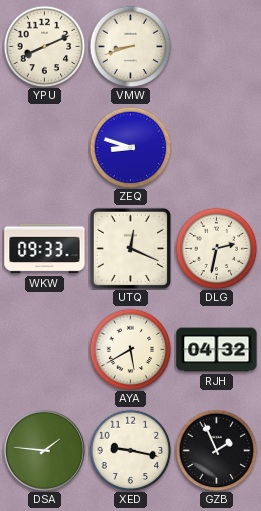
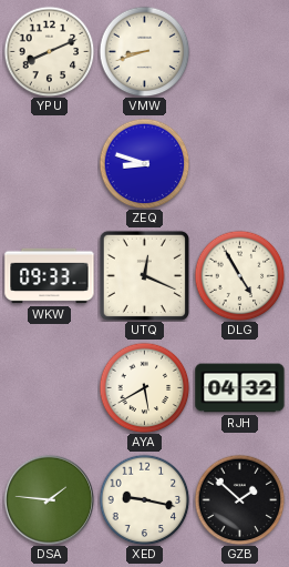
DLG: 2:32 -> 4:55
GZB: 1:56 -> 1:52
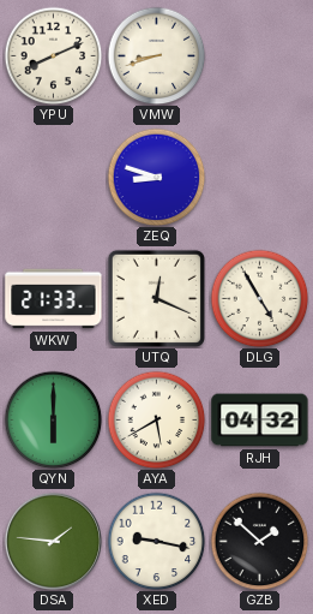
WKW: 09:33 -> 21:33
QYN: none -> 6:00
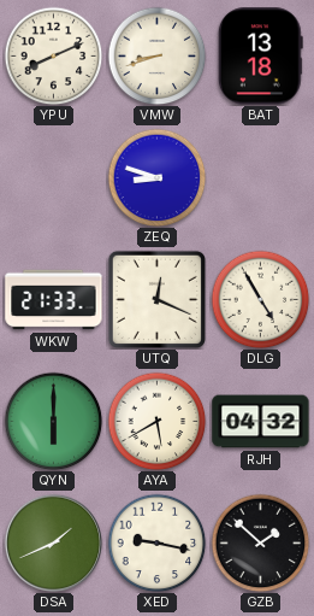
BAT: none -> 13:18
DSA: 1:46 -> 1:41
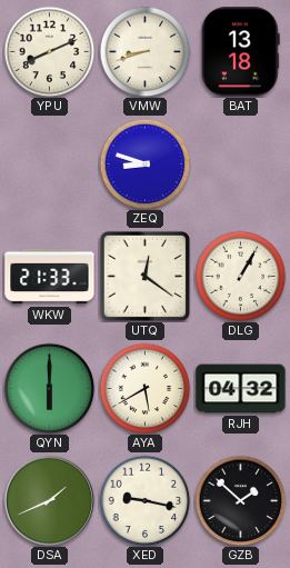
UTQ: 12:19 -> 12:21
DLG: 4:55 -> 1:05
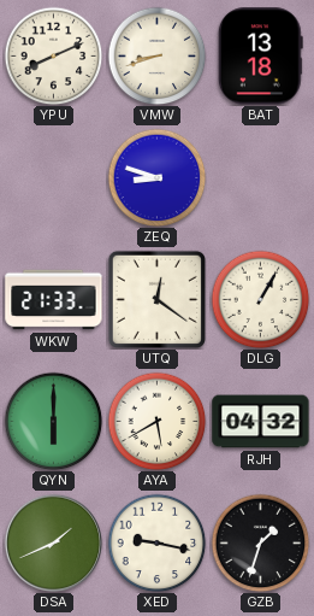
GZB: 1:52 -> 1:33
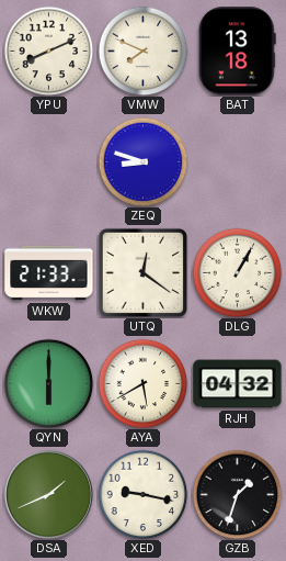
VMW: 8:42 -> 7:49
